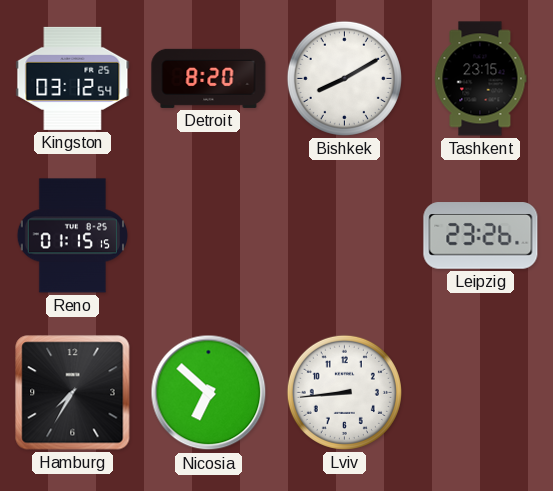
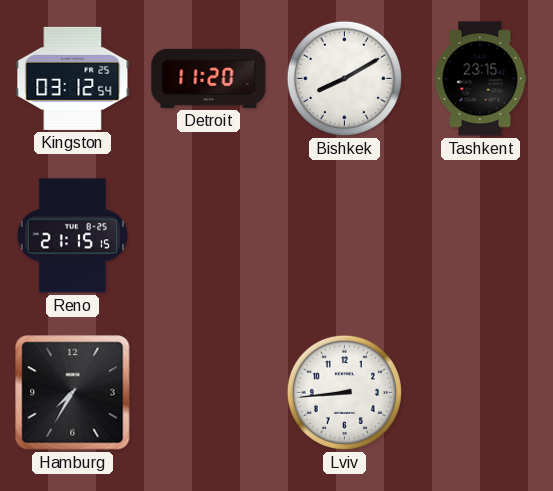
Detroit: 8:20 -> 11:20
Reno: 01:15 -> 21:15
Leipzig: 23:26 -> none
Nicosia: 6:52 -> none
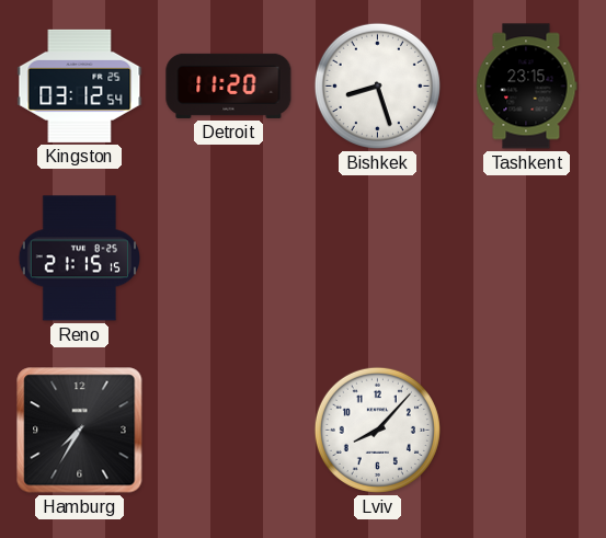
Bishkek: 8:10 -> 8:27
Lviv: 8:44 -> 8:07
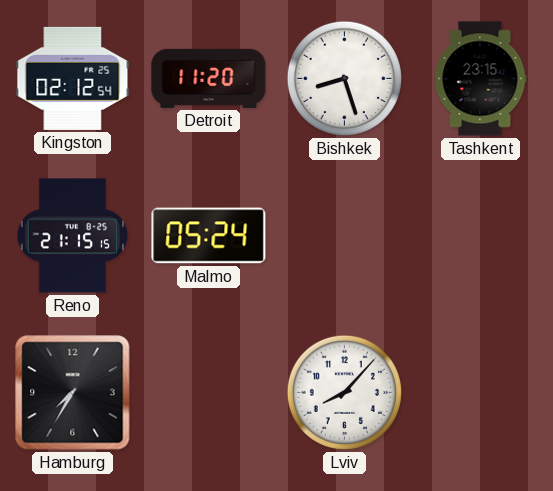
Kingston: 03:12 -> 02:12
Malmo: none -> 05:24
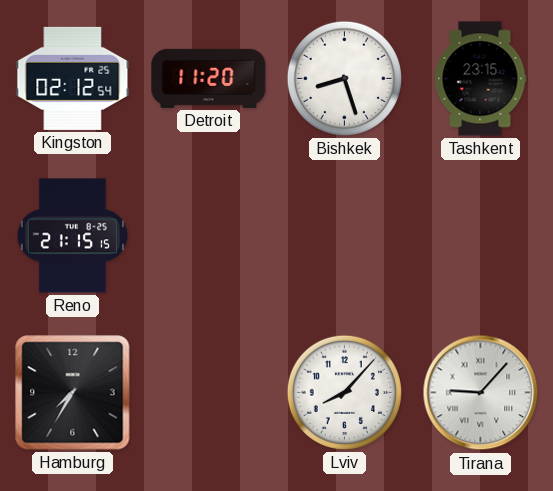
Malmo: 05:24 -> none
Tirana: none -> 9:07
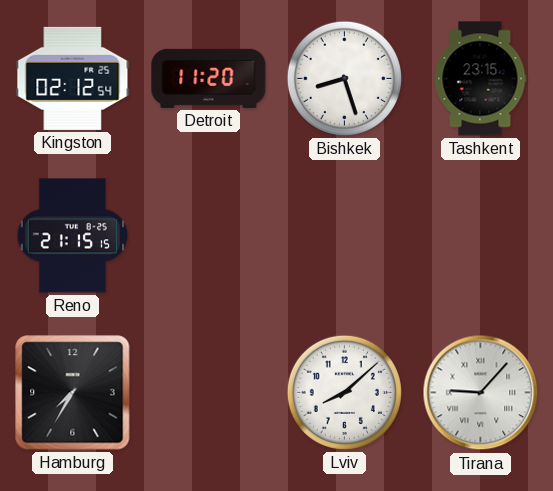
Lviv: 8:07 -> 8:08
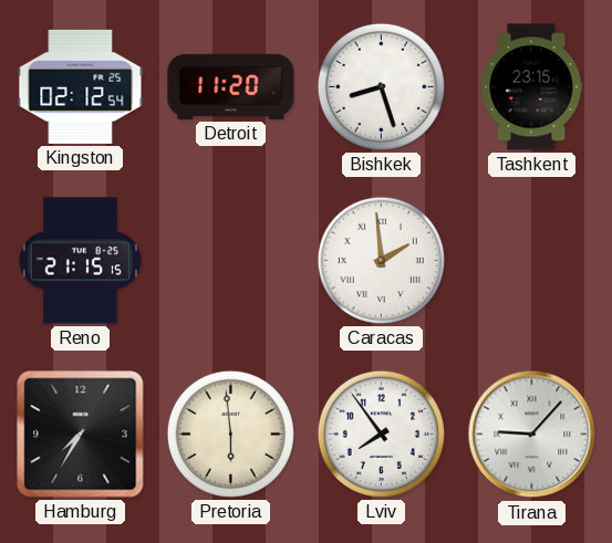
Caracas: none -> 1:59
Pretoria: none -> 5:59
Lviv: 8:08 -> 7:54
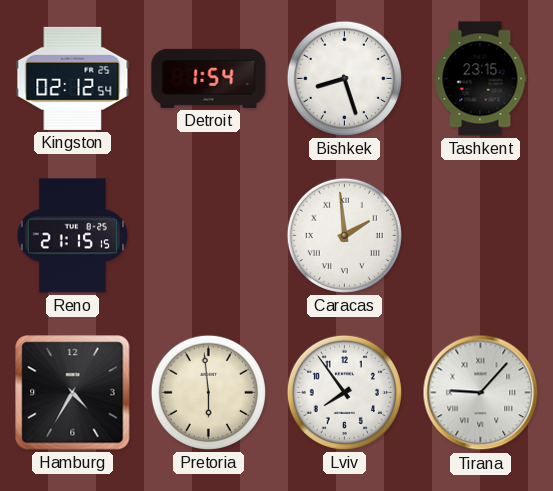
Detroit: 11:20 -> 1:54
Hamburg: 7:35 -> 4:35
